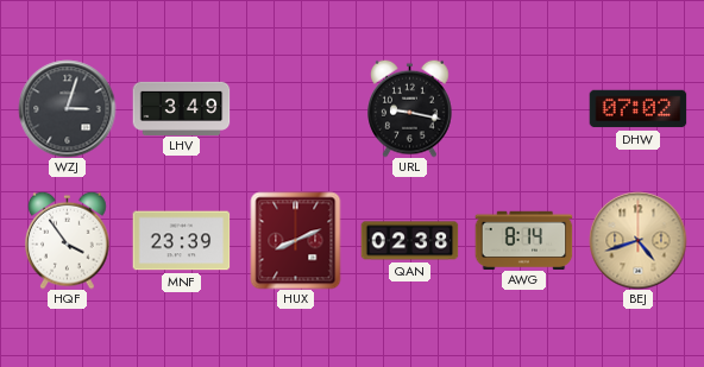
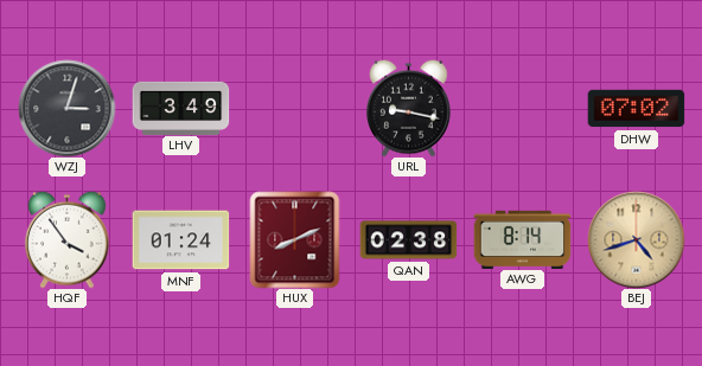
MNF: 23:39 -> 01:24
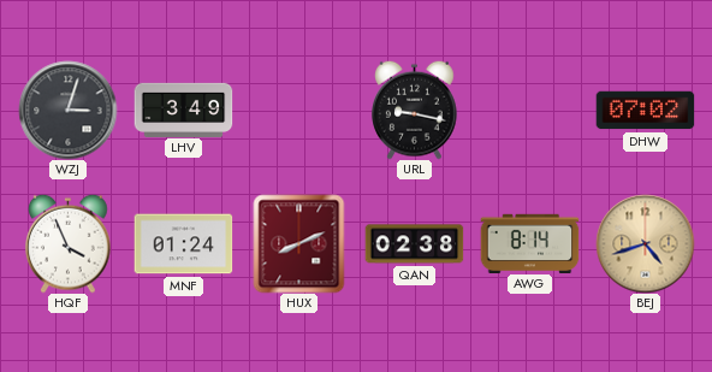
HQF: 3:54 -> 3:56
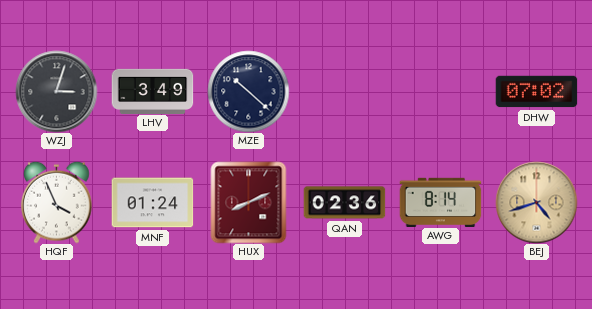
MZE: none -> 10:22
URL: 9:17 -> none
QAN: 02:38 -> 02:36
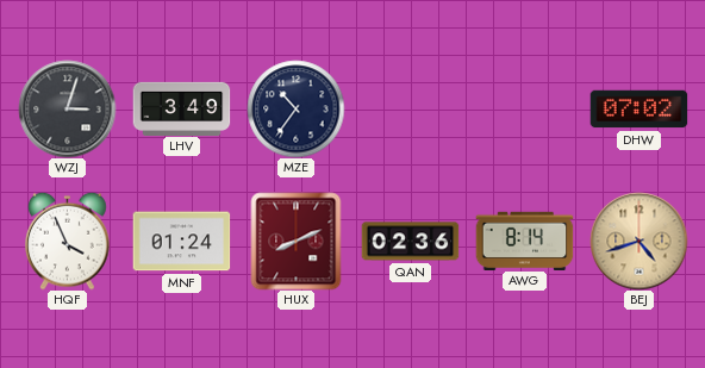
MZE: 10:22 -> 10:36
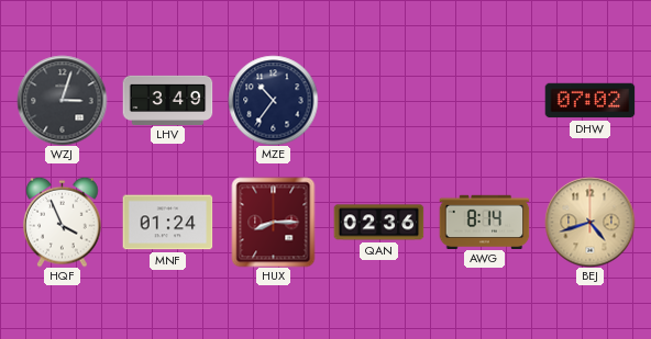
HUX: 8:11 -> 8:15
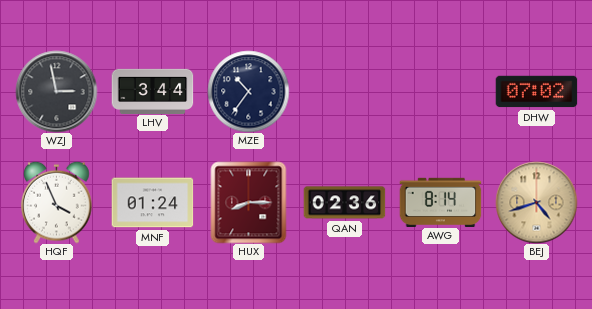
WZJ: 3:03 -> 2:58
LHV: 3:49 -> 3:44
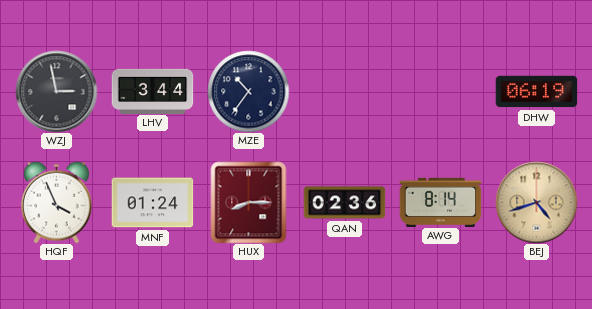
DHW: 07:02 -> 06:19
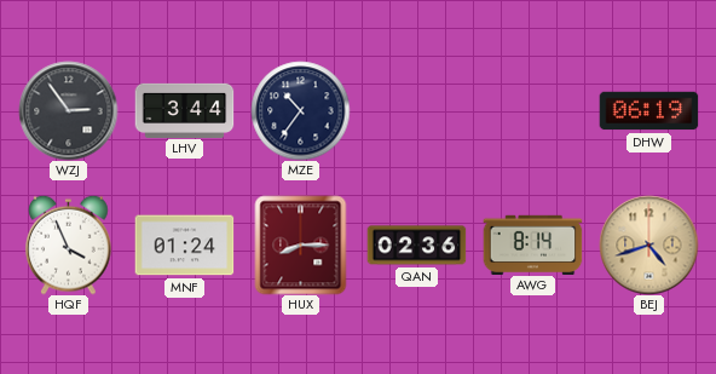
WZJ: 2:58 -> 2:54
